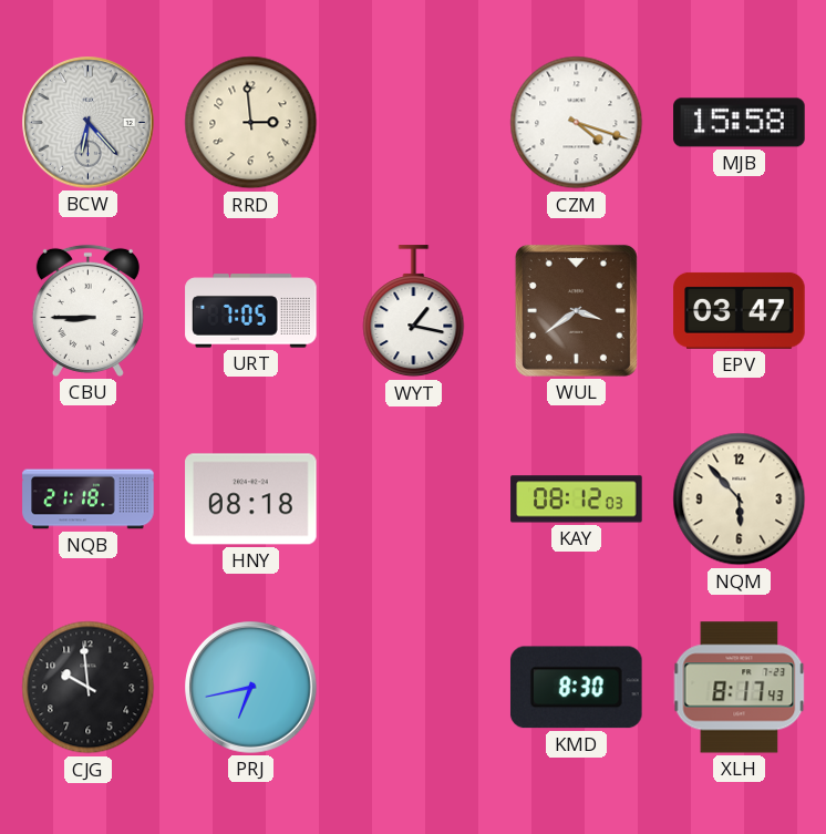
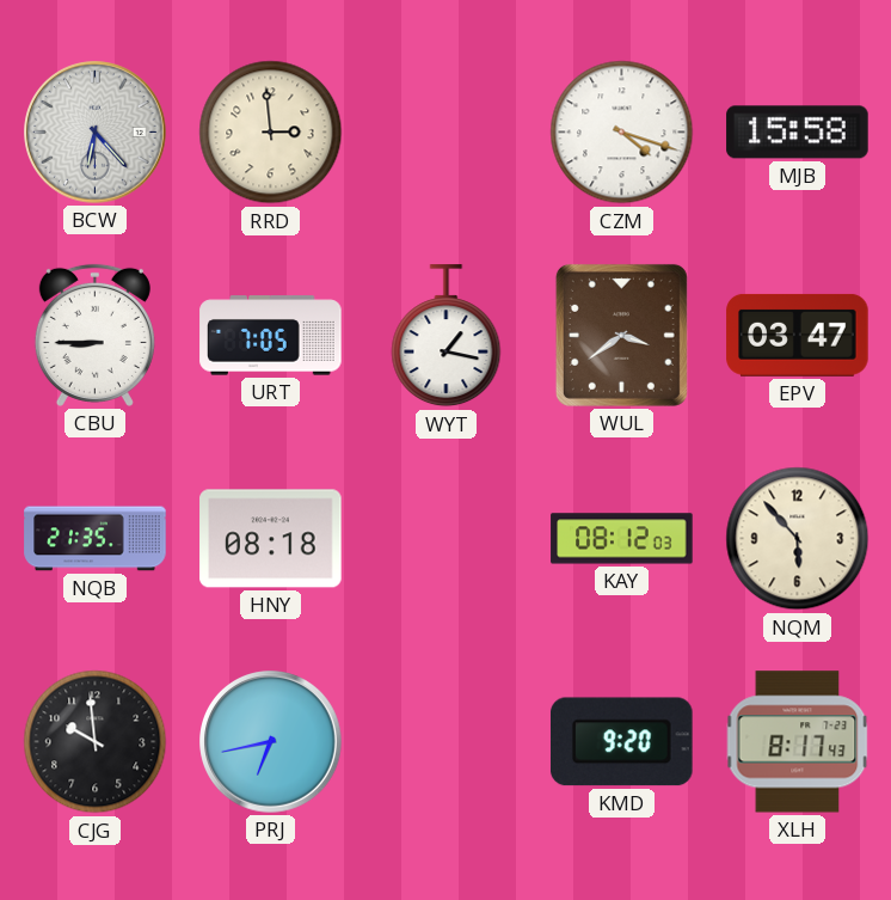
NQB: 21:18 -> 21:35
KMD: 8:30 -> 9:20
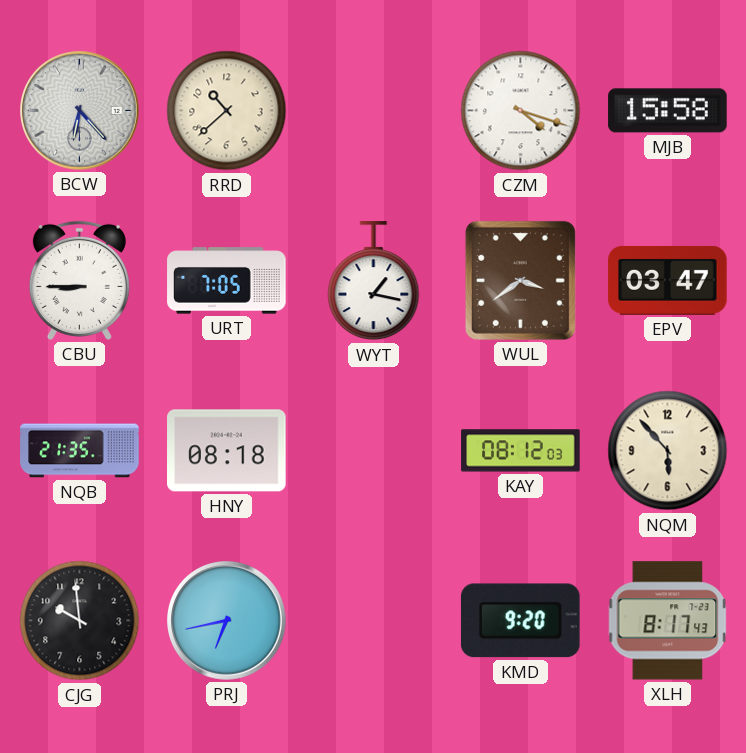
RRD: 2:59 -> 10:38
